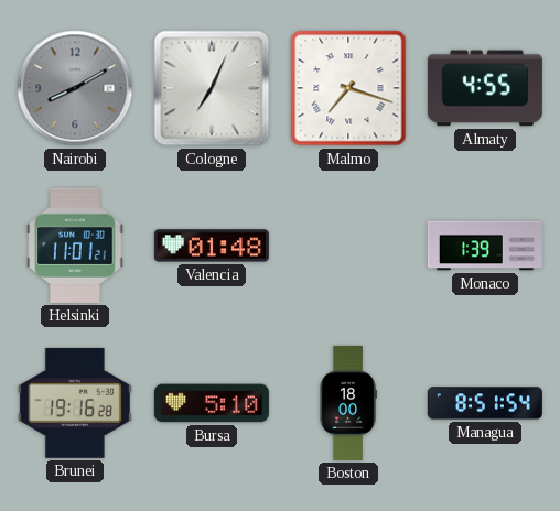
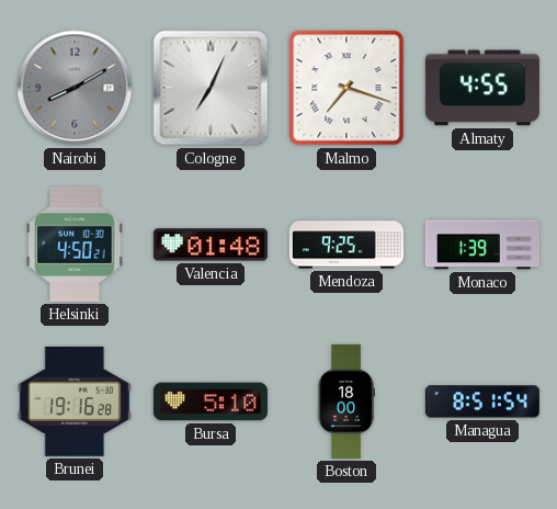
Helsinki: 11:01 -> 4:50
Mendoza: none -> 9:25
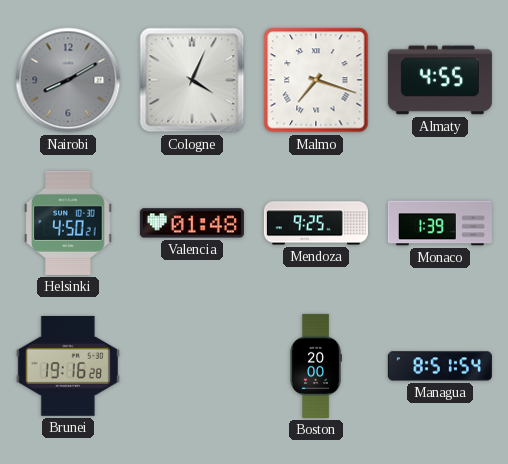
Cologne: 7:04 -> 4:04
Bursa: 5:10 -> none
Boston: 18:00 -> 20:00
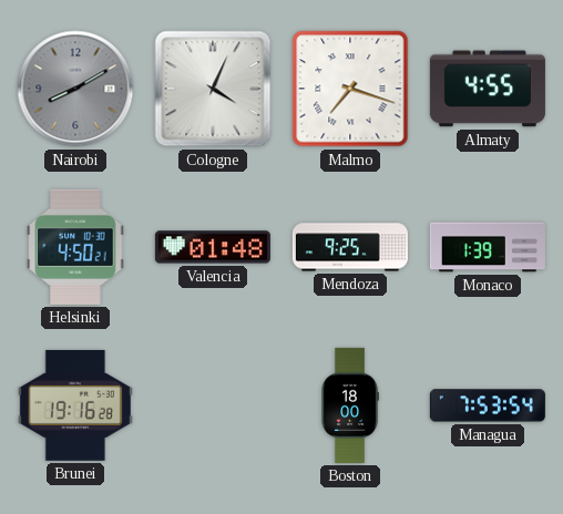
Boston: 20:00 -> 18:00
Managua: 8:51 -> 7:53
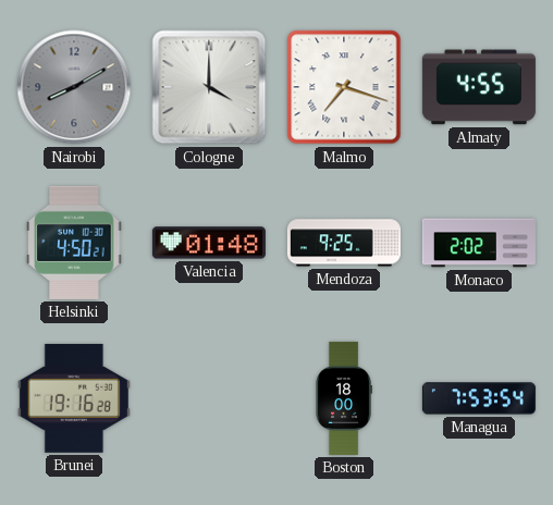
Cologne: 4:04 -> 4:00
Monaco: 1:39 -> 2:02
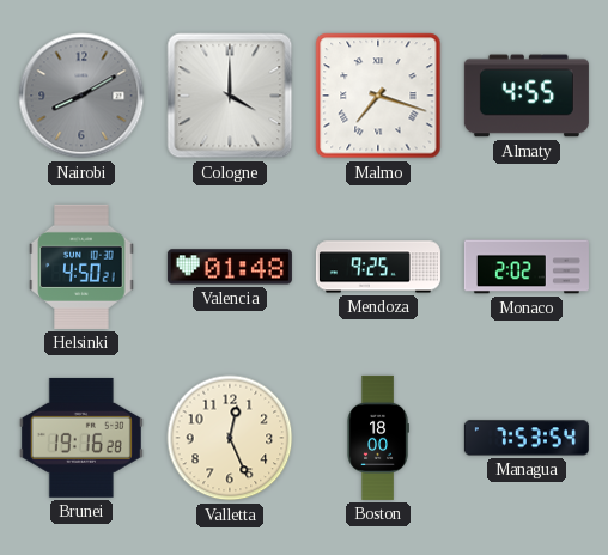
Valletta: none -> 12:26
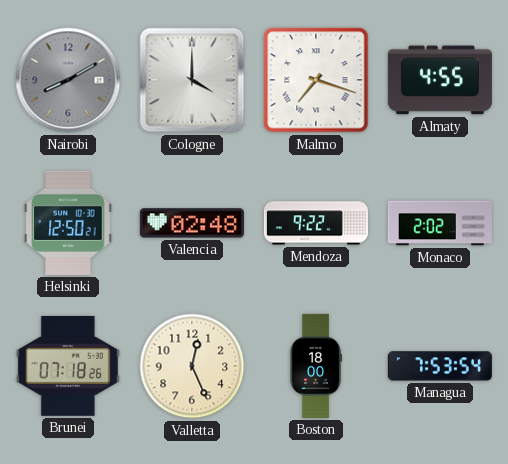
Helsinki: 4:50 -> 12:50
Valencia: 01:48 -> 02:48
Mendoza: 9:25 -> 9:22
Brunei: 19:16 -> 07:18
